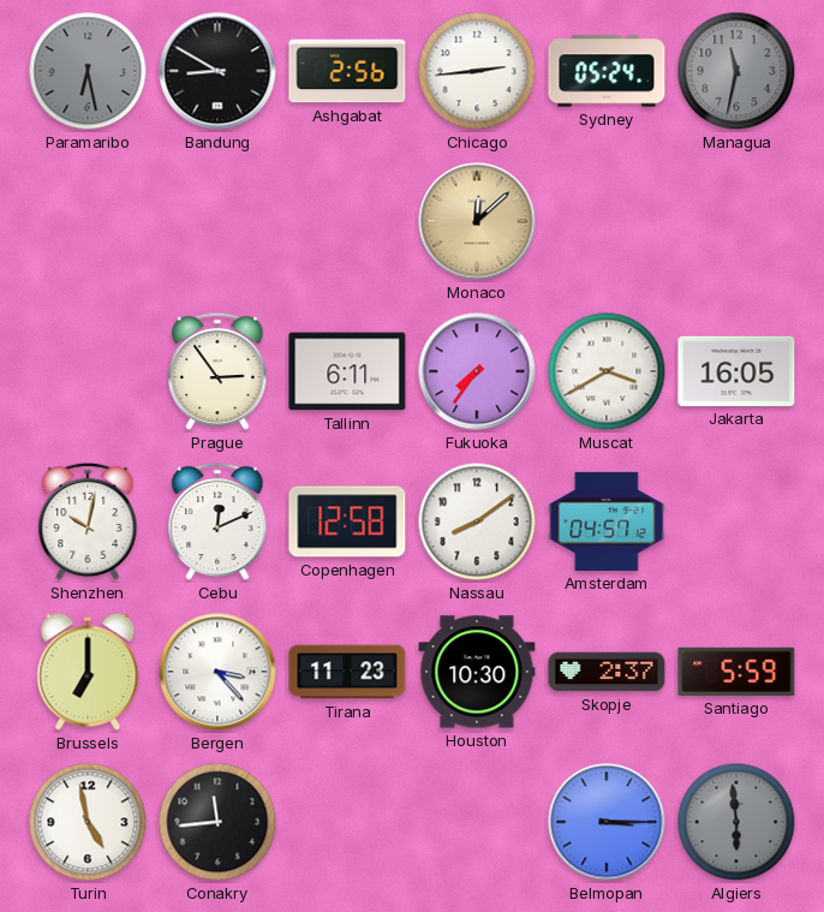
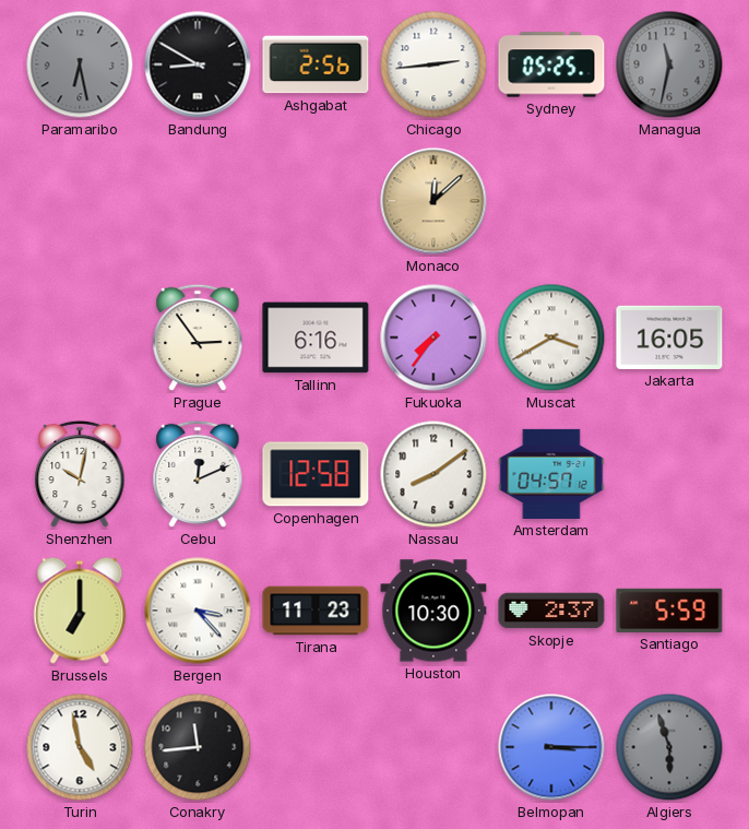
Sydney: 05:24 -> 05:25
Tallinn: 6:11 -> 6:16
Algiers: 5:59 -> 5:57
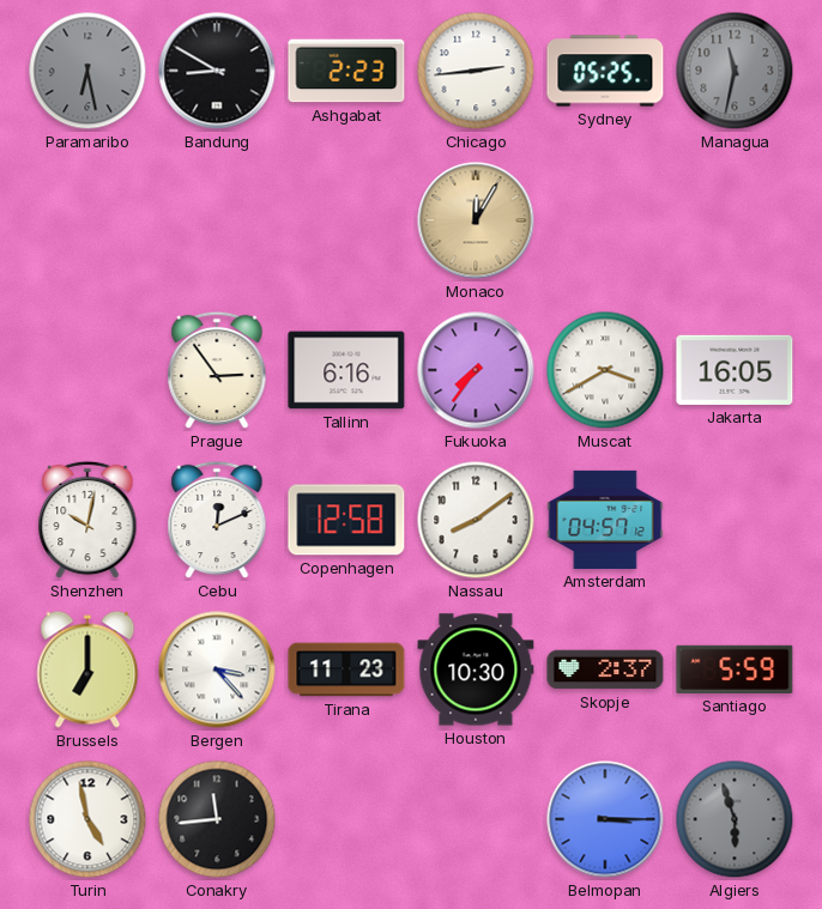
Ashgabat: 2:56 -> 2:23
Monaco: 12:08 -> 12:05
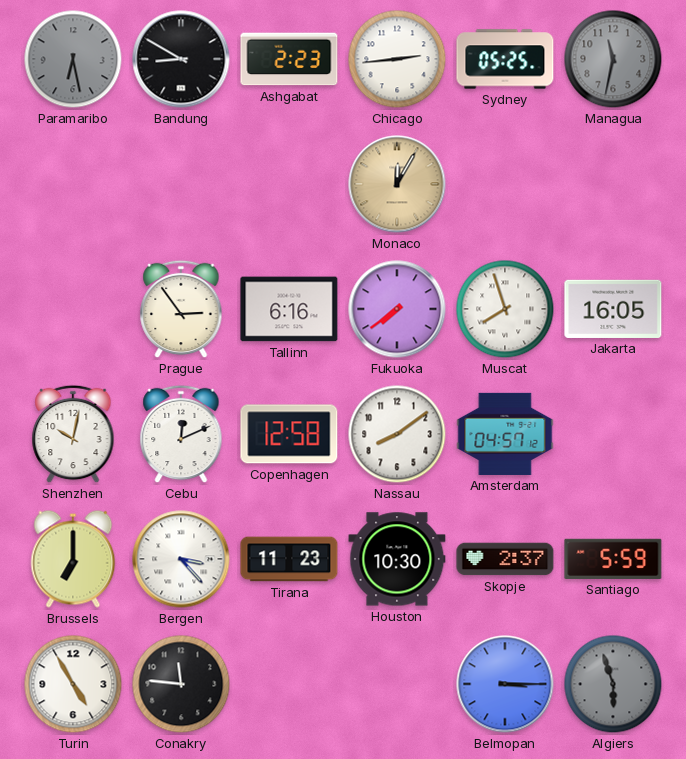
Fukuoka: 7:36 -> 7:39
Muscat: 3:40 -> 7:57
Turin: 4:58 -> 4:55
Conakry: 11:44 -> 11:46
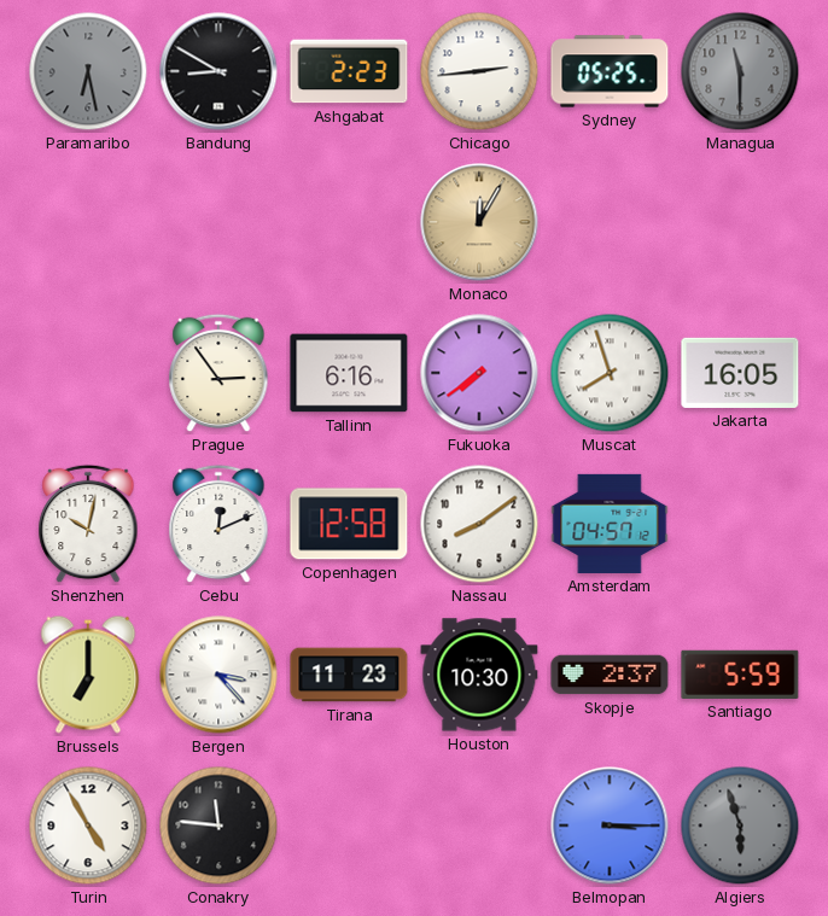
Managua: 11:32 -> 11:30
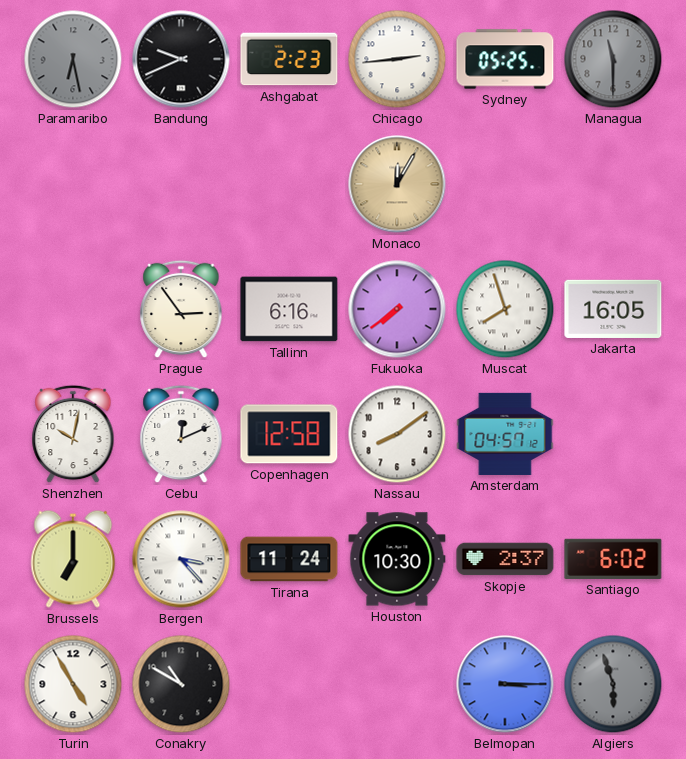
Bandung: 8:50 -> 9:41
Tirana: 11:23 -> 11:24
Santiago: 5:59 -> 6:02
Conakry: 11:46 -> 10:50
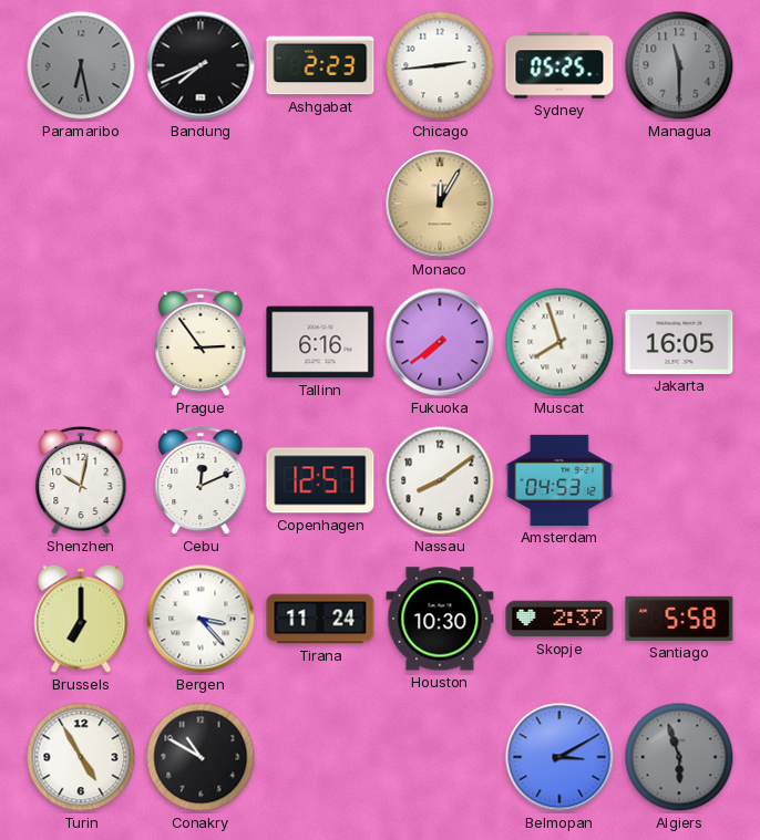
Bandung: 9:41 -> 7:41
Copenhagen: 12:58 -> 12:57
Amsterdam: 04:57 -> 04:53
Santiago: 6:02 -> 5:58
Belmopan: 3:15 -> 3:10
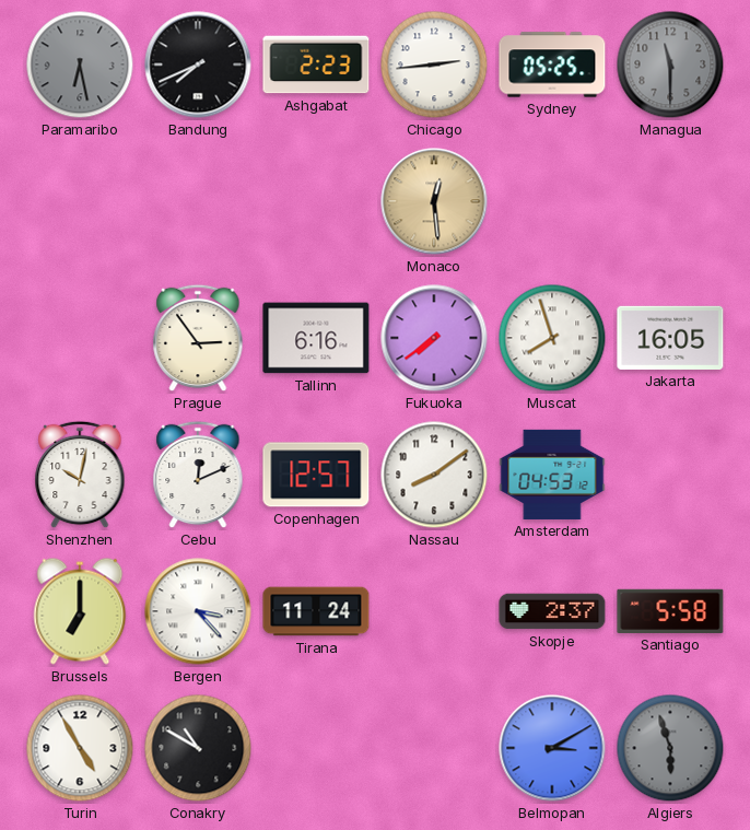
Monaco: 12:05 -> 12:29
Houston: 10:30 -> none
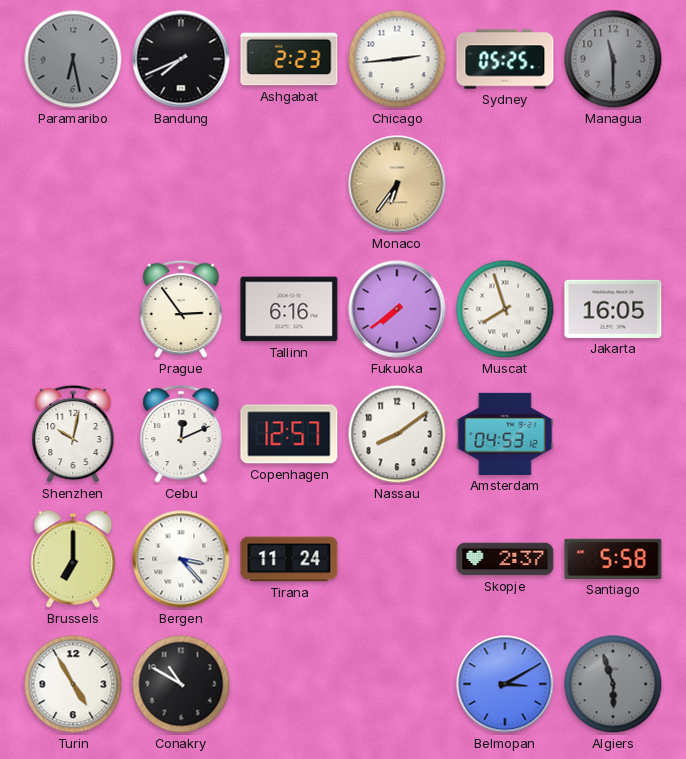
Monaco: 12:29 -> 6:36
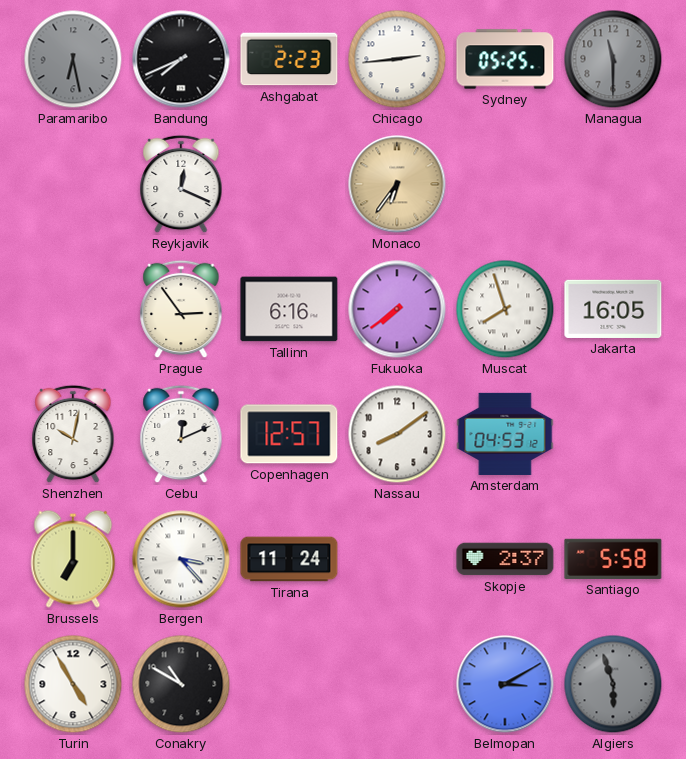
Reykjavik: none -> 12:19
